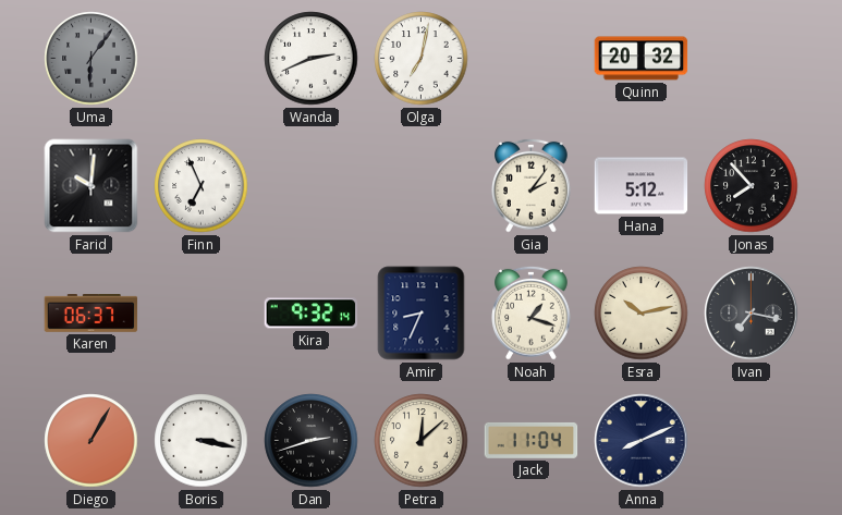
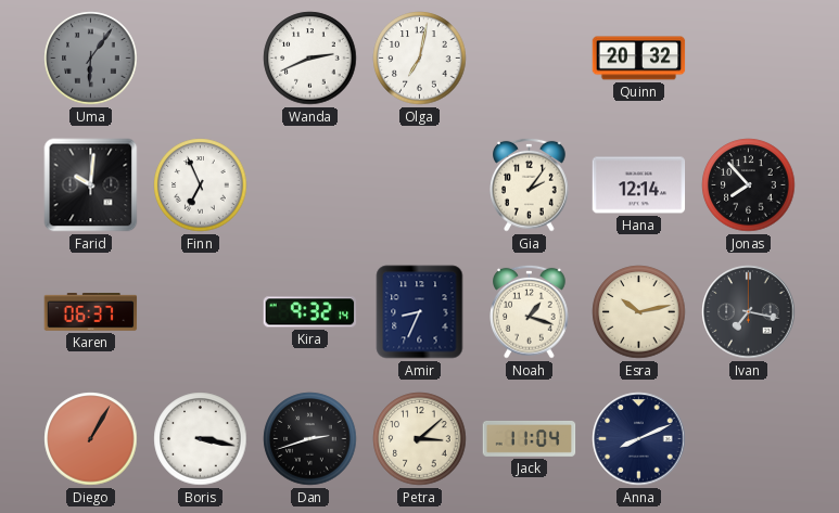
Hana: 5:12 -> 12:14
Petra: 12:08 -> 3:08
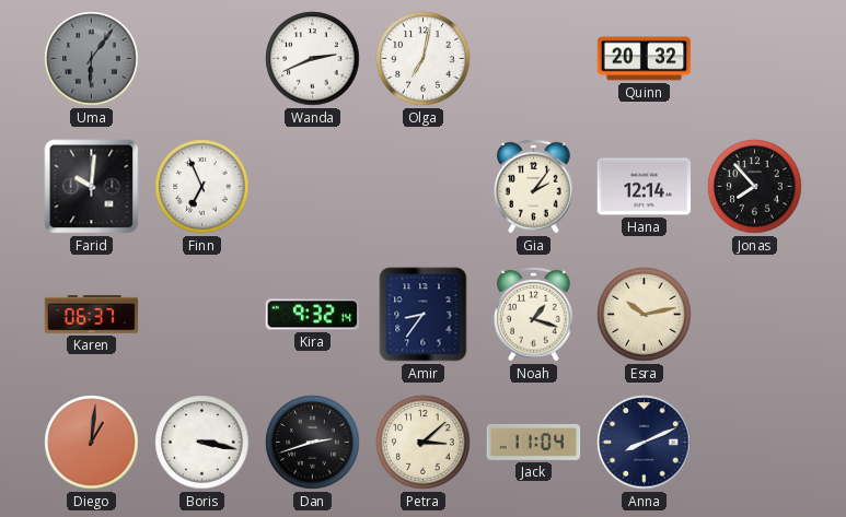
Amir: 8:34 -> 8:36
Ivan: 7:17 -> none
Diego: 1:05 -> 1:01
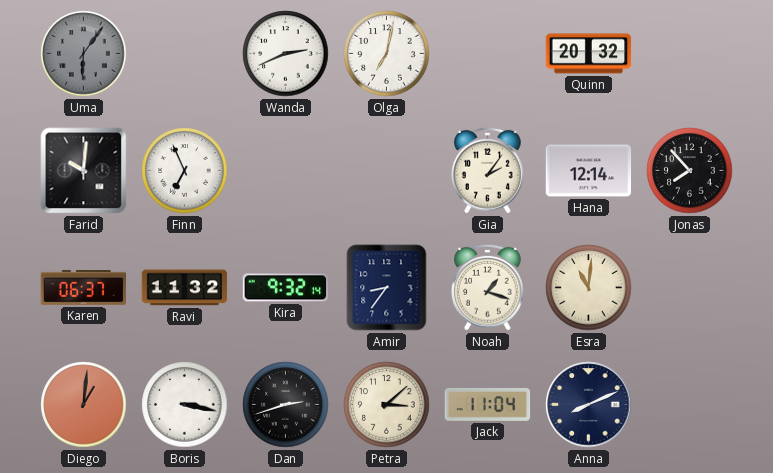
Ravi: none -> 11:32
Esra: 10:13 -> 11:01
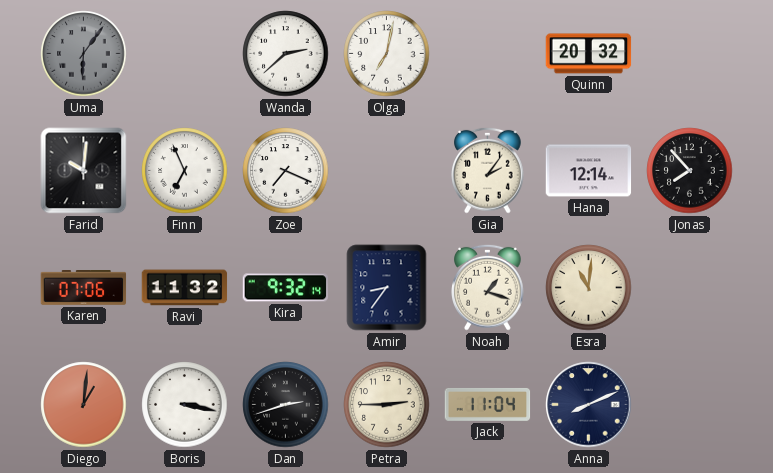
Wanda: 2:41 -> 2:38
Zoe: none -> 7:19
Karen: 06:37 -> 07:06
Petra: 3:08 -> 2:45
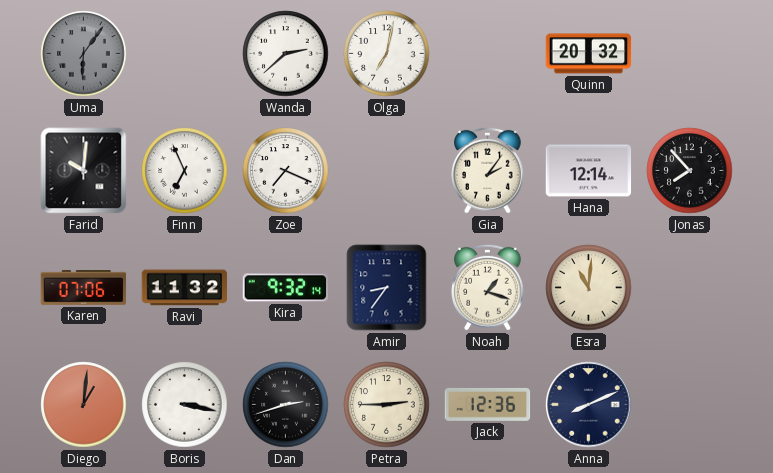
Jack: 11:04 -> 12:36
